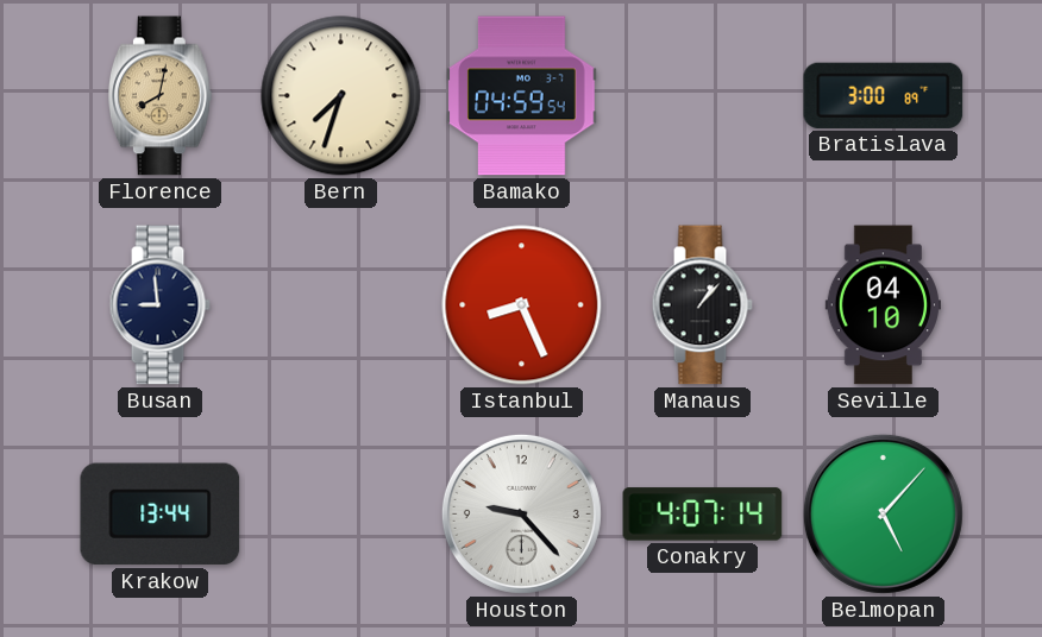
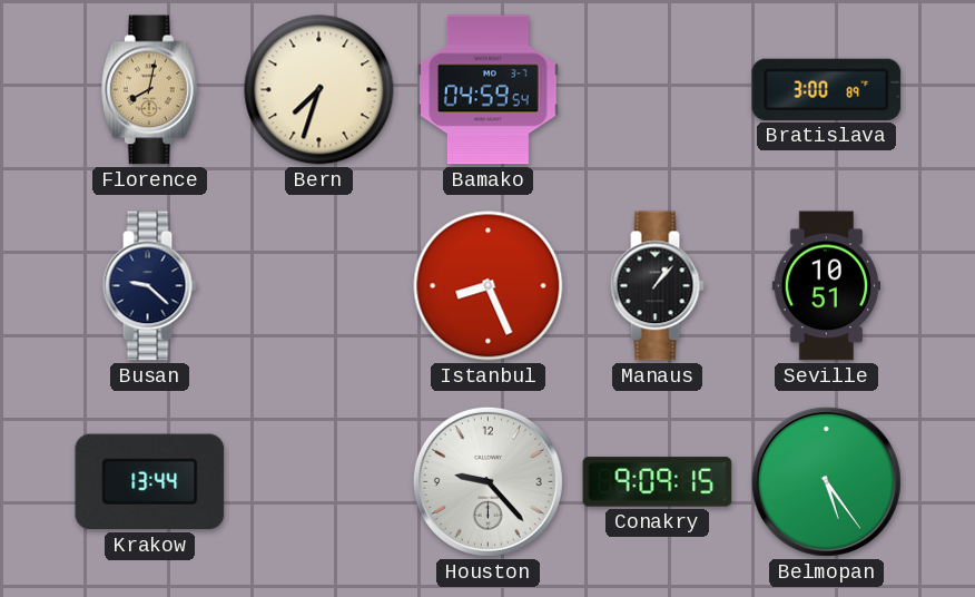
Busan: 8:59 -> 9:22
Seville: 04:10 -> 10:51
Conakry: 4:07 -> 9:09
Belmopan: 5:07 -> 5:24
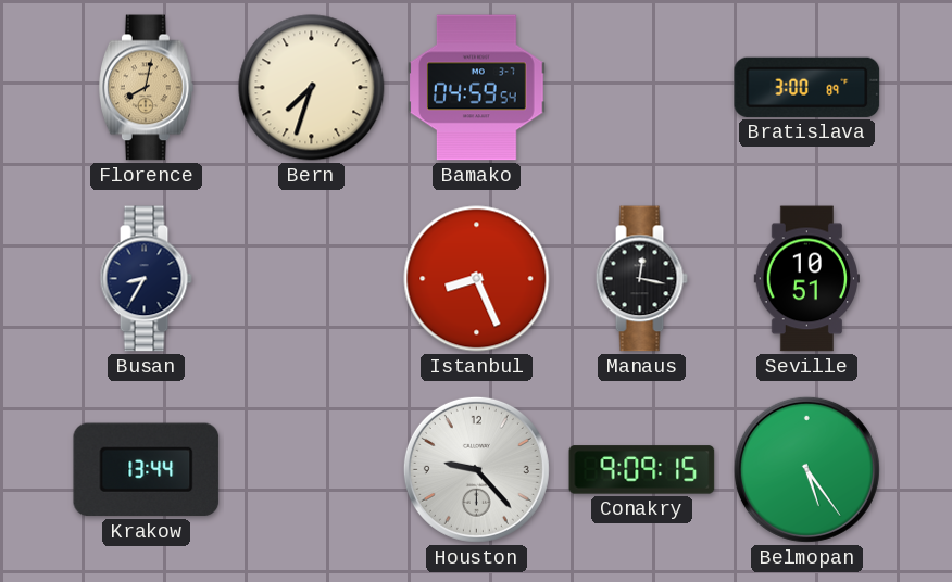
Busan: 9:22 -> 8:35
Manaus: 1:07 -> 12:17
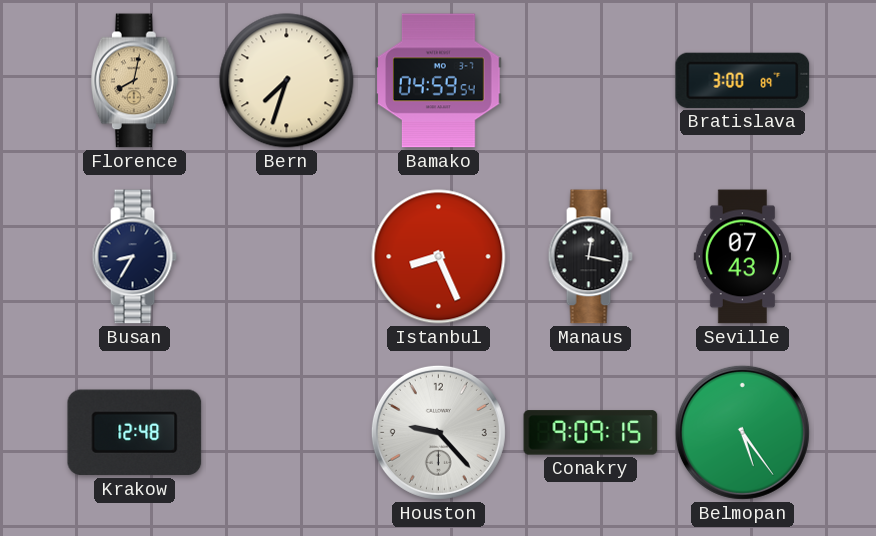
Seville: 10:51 -> 07:43
Krakow: 13:44 -> 12:48
